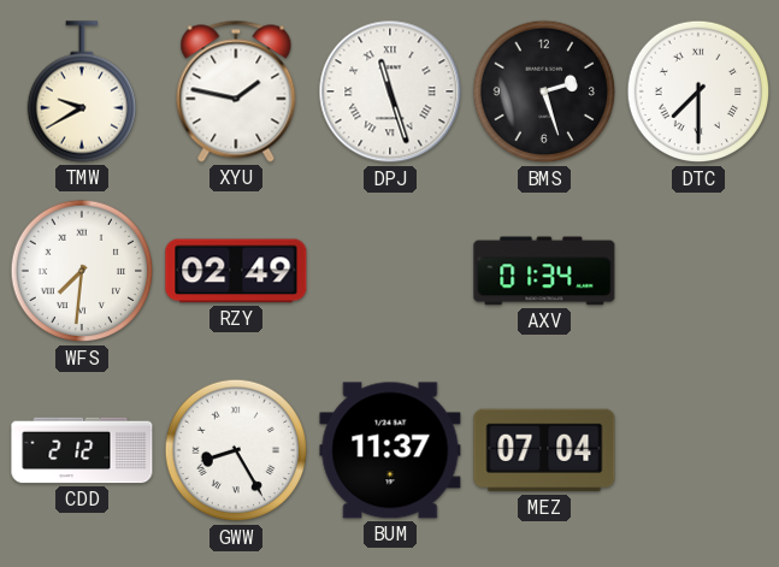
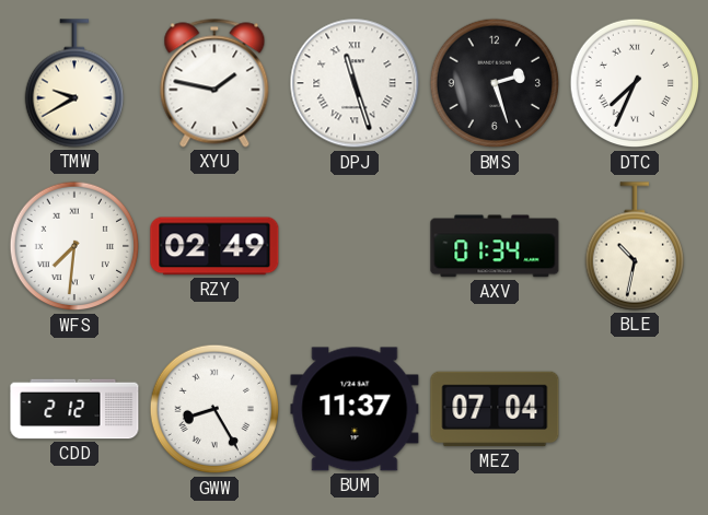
DTC: 7:30 -> 7:34
BLE: none -> 10:32
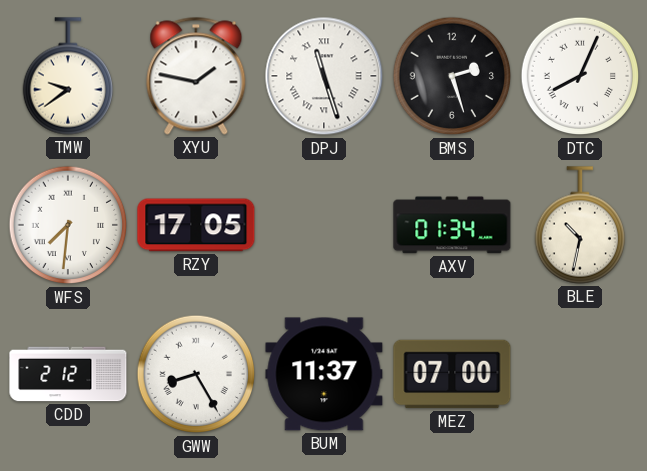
TMW: 9:40 -> 9:39
DTC: 7:34 -> 8:04
RZY: 02:49 -> 17:05
MEZ: 07:04 -> 07:00
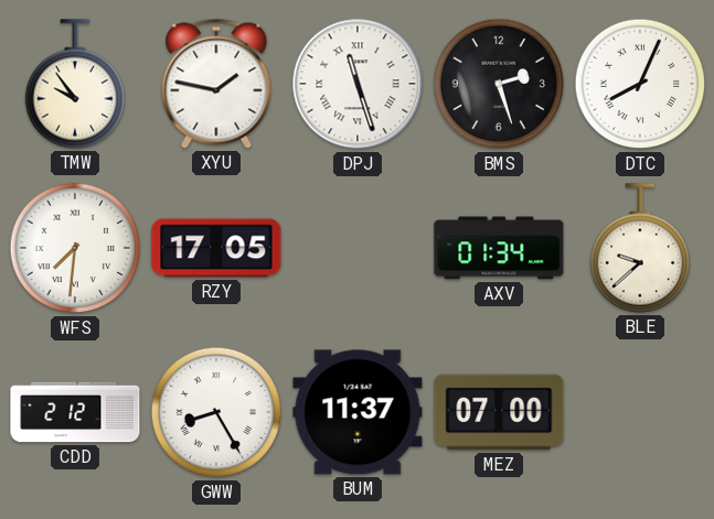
TMW: 9:39 -> 9:54
BLE: 10:32 -> 9:38
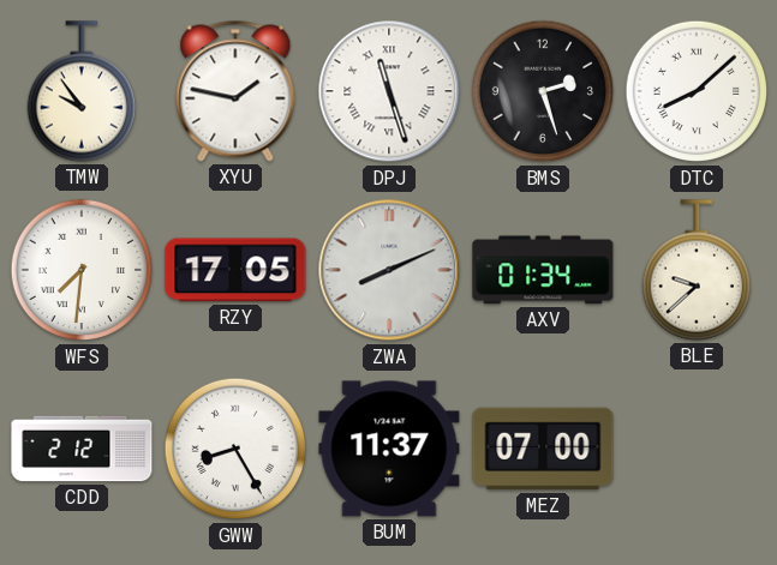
DTC: 8:04 -> 8:08
ZWA: none -> 8:11
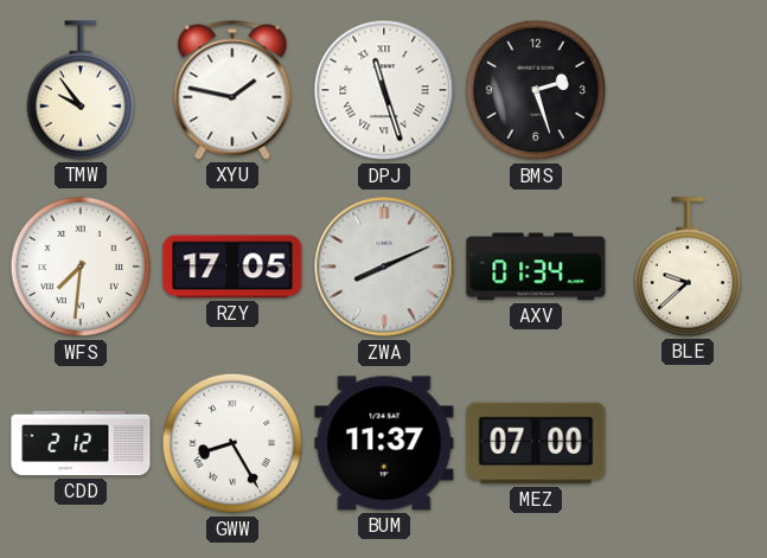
DTC: 8:08 -> none
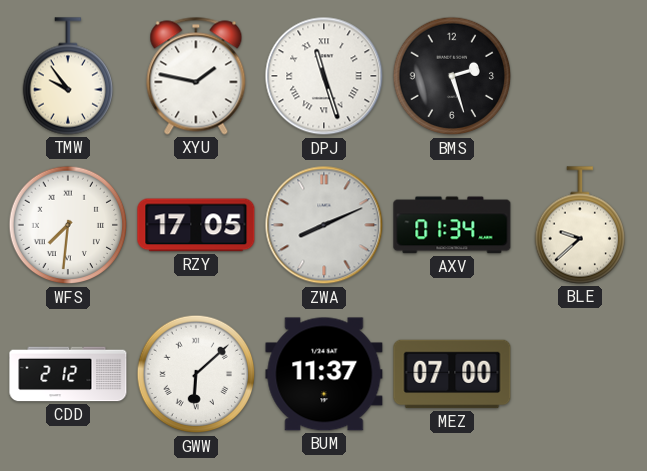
GWW: 8:25 -> 6:08
